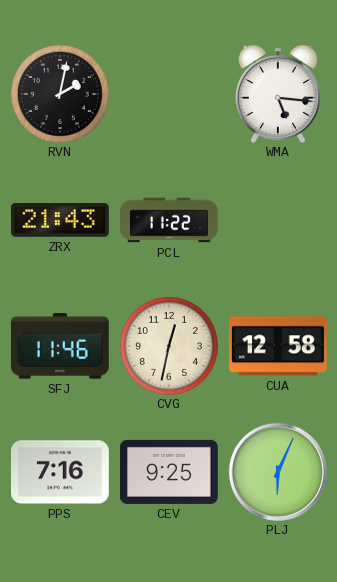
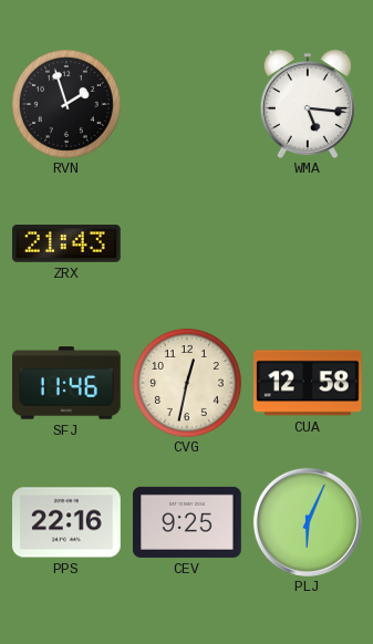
RVN: 2:02 -> 1:57
PCL: 11:22 -> none
PPS: 7:16 -> 22:16
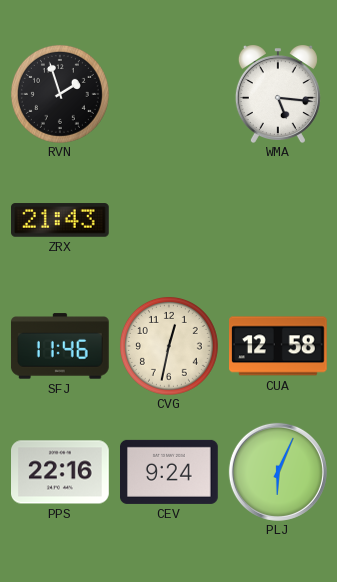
CEV: 9:25 -> 9:24
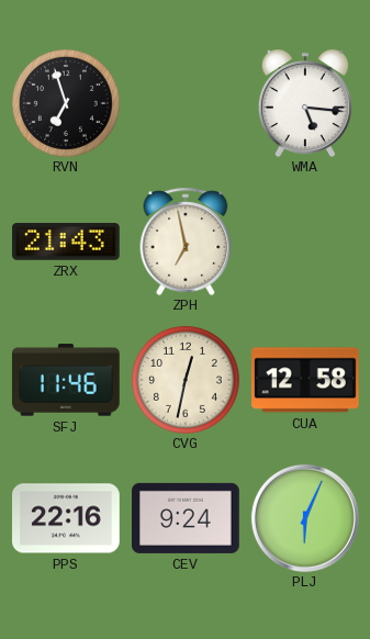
RVN: 1:57 -> 6:57
ZPH: none -> 6:58
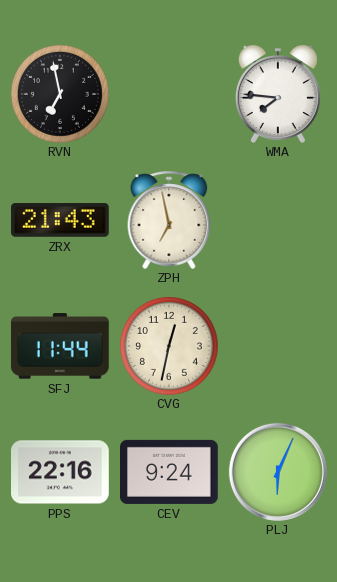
RVN: 6:57 -> 6:58
WMA: 5:16 -> 7:46
SFJ: 11:46 -> 11:44
CUA: 12:58 -> none
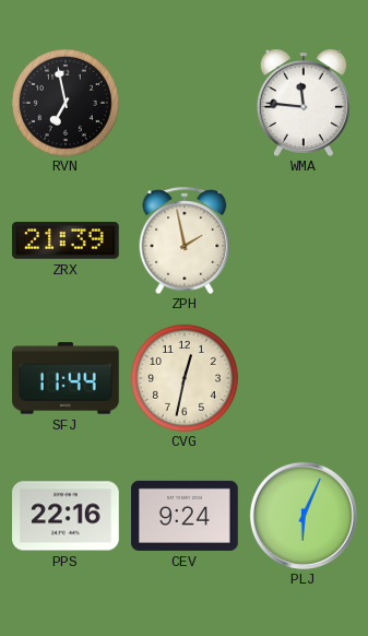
WMA: 7:46 -> 11:46
ZRX: 21:43 -> 21:39
ZPH: 6:58 -> 1:58
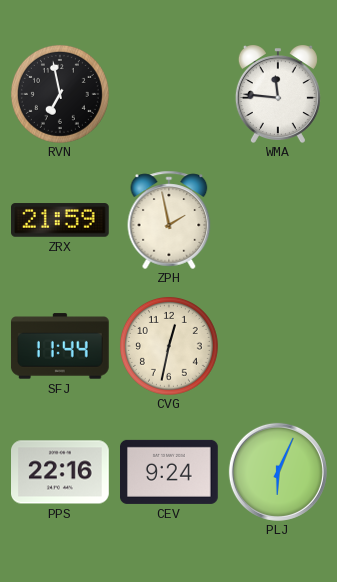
ZRX: 21:39 -> 21:59
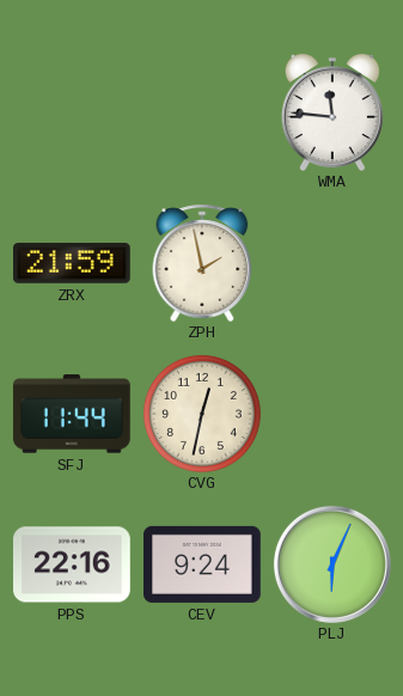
RVN: 6:58 -> none
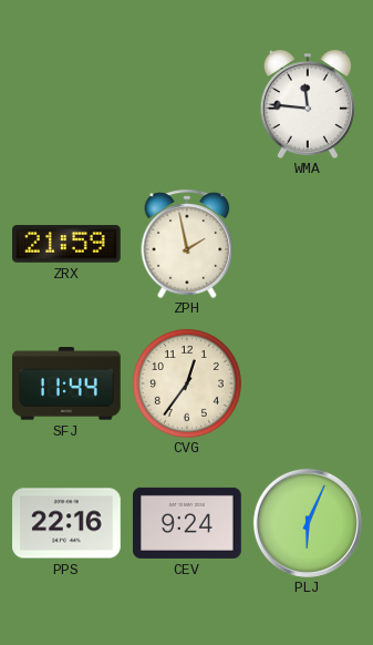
CVG: 12:32 -> 12:36
